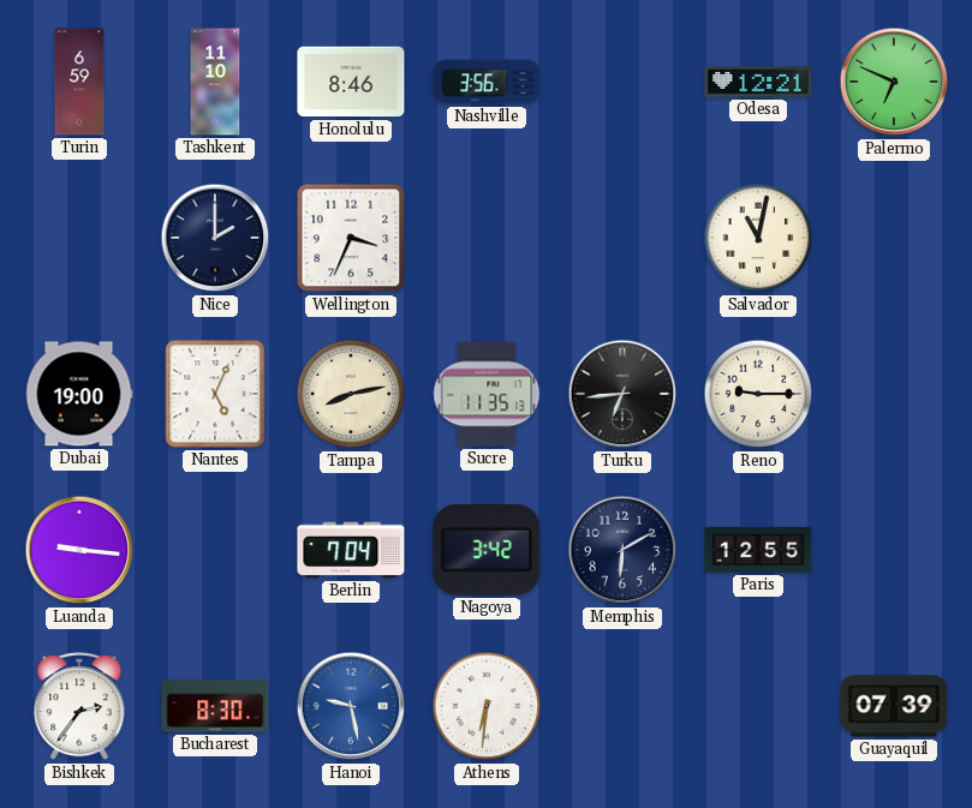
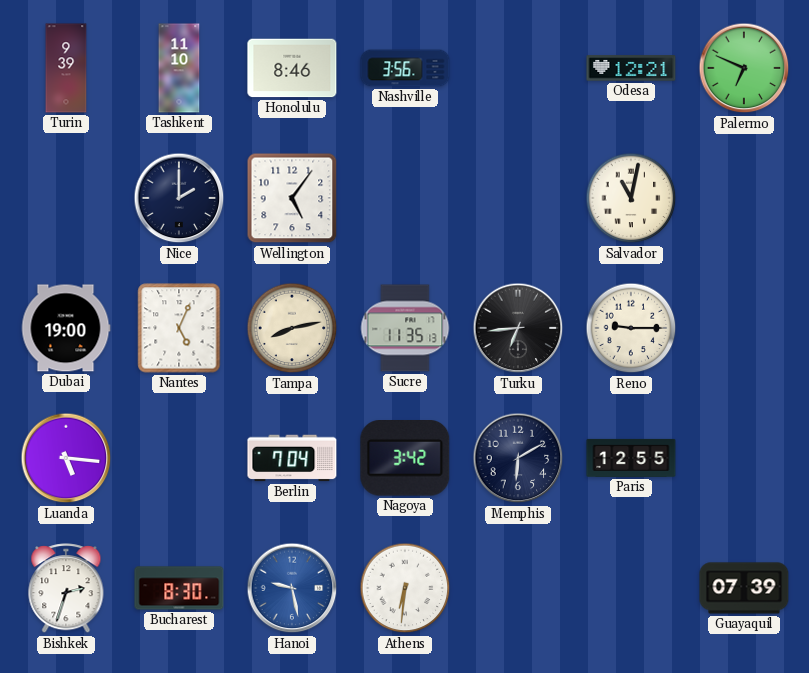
Turin: 6:59 -> 9:39
Wellington: 3:34 -> 5:06
Luanda: 9:16 -> 5:16
Bishkek: 2:36 -> 2:33
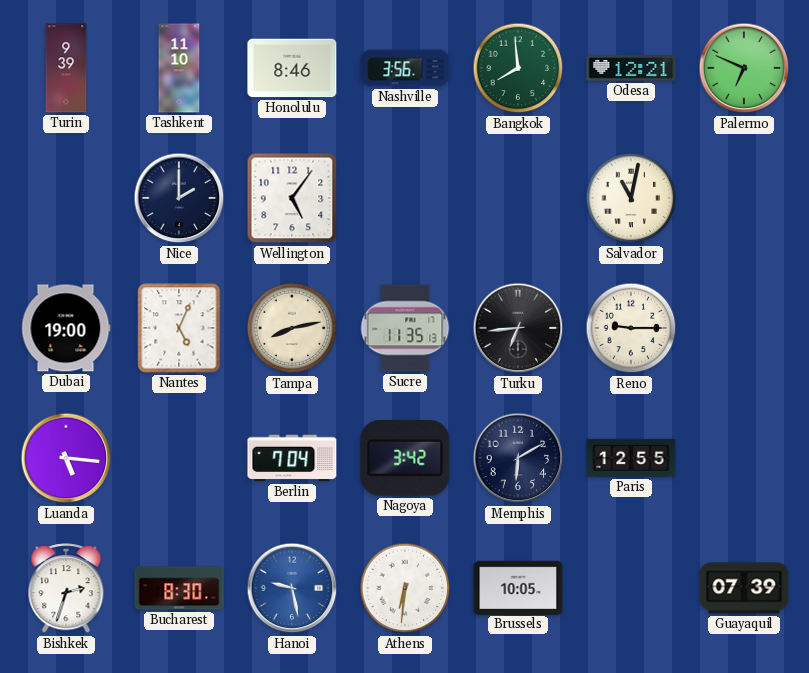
Bangkok: none -> 7:59
Brussels: none -> 10:05
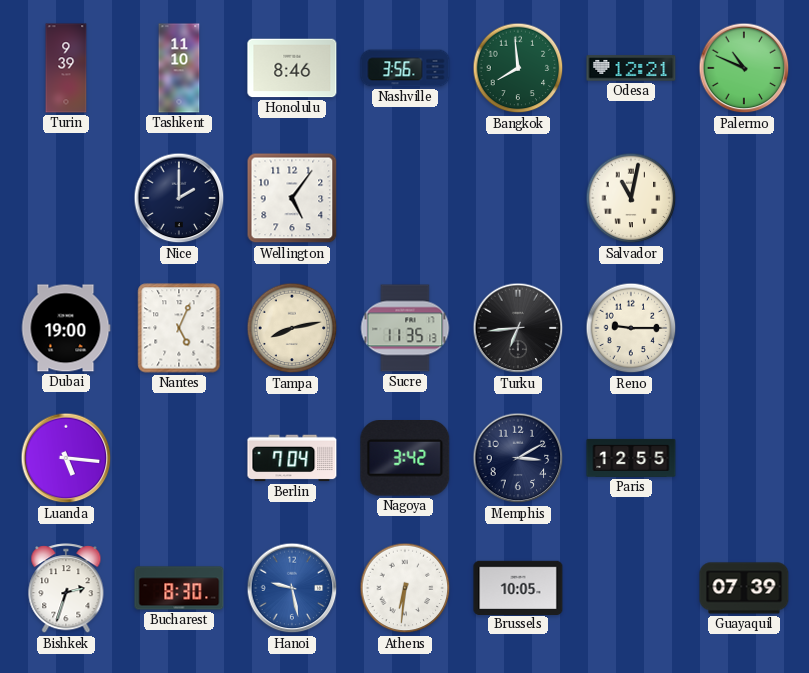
Palermo: 6:49 -> 10:49
Memphis: 6:10 -> 3:10
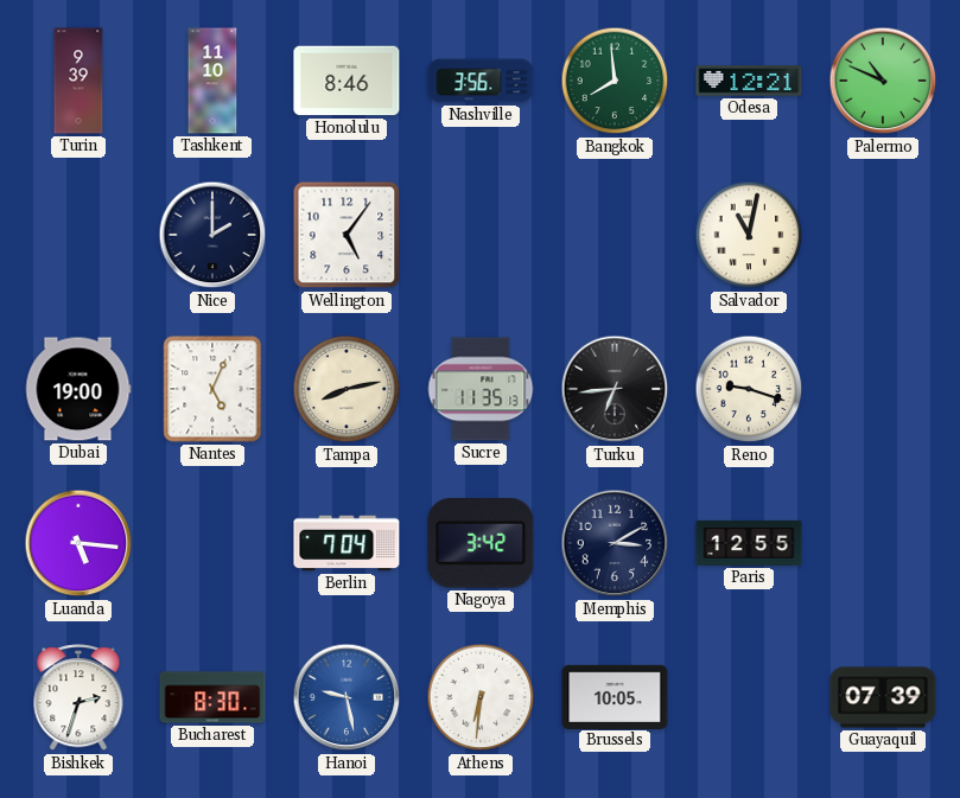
Reno: 9:15 -> 9:18
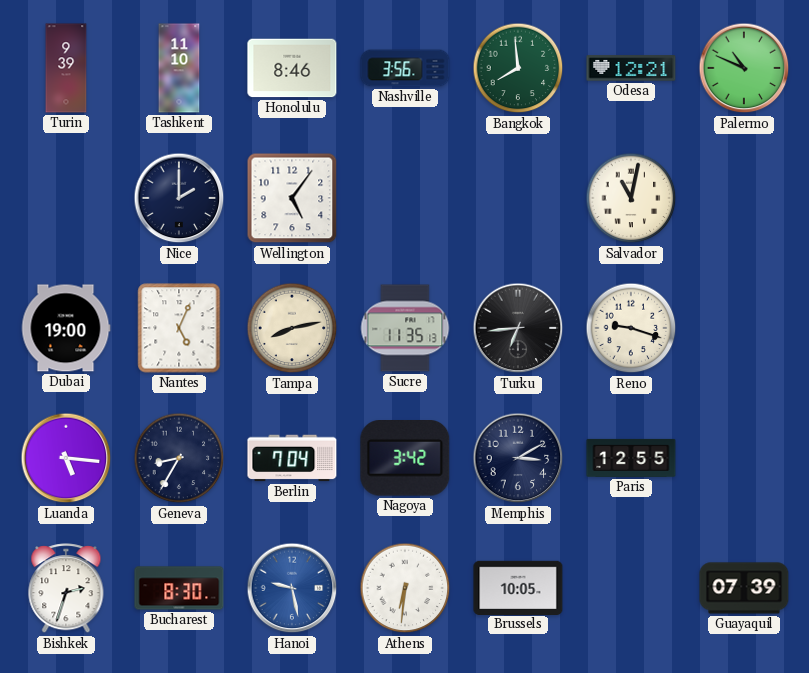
Geneva: none -> 8:35
